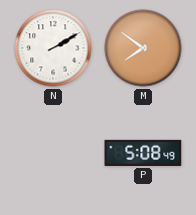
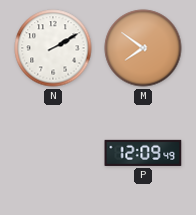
P: 5:08 -> 12:09
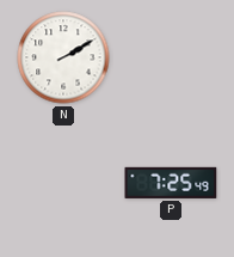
M: 7:51 -> none
P: 12:09 -> 7:25
